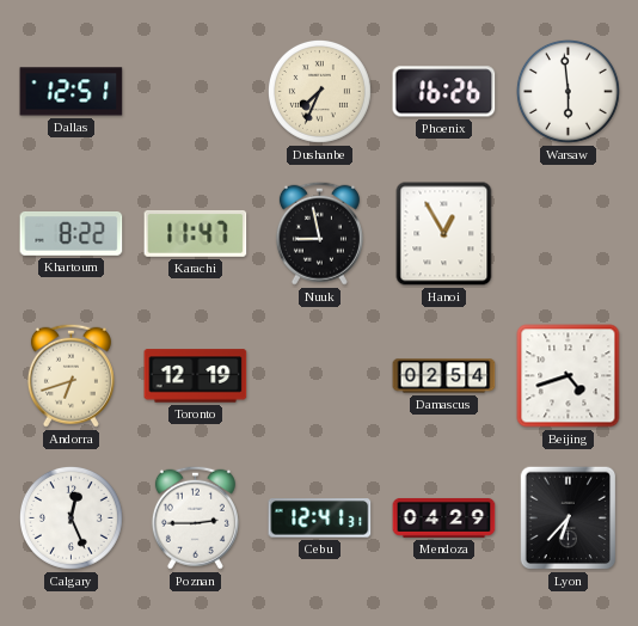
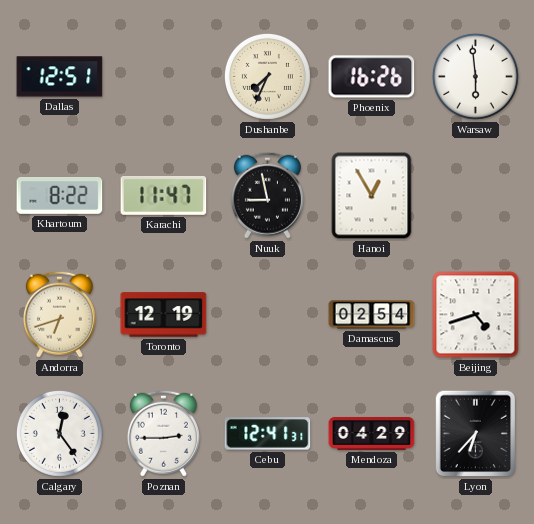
Calgary: 12:26 -> 12:24
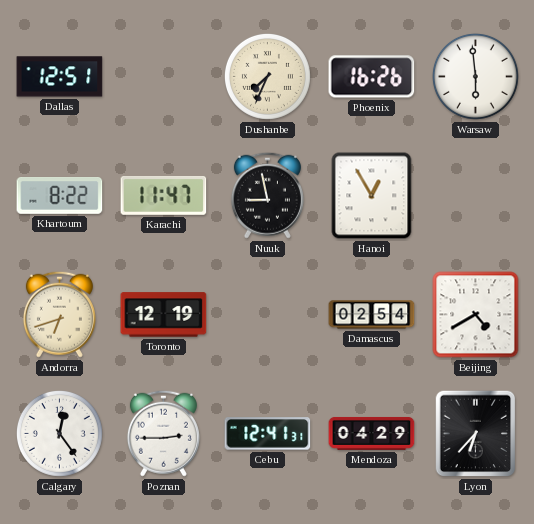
Beijing: 4:42 -> 4:40
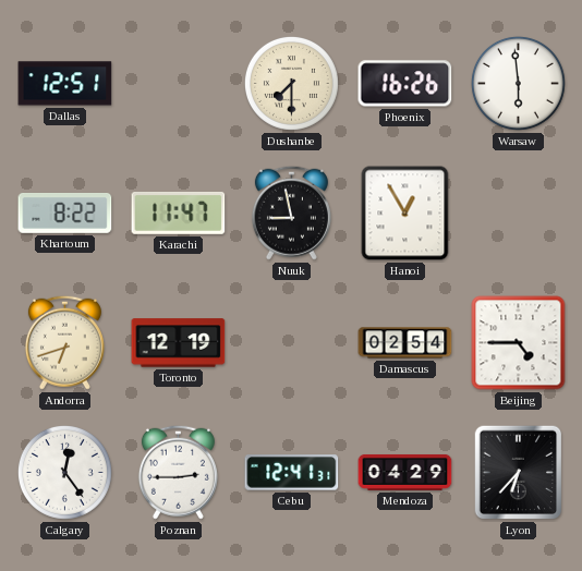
Dushanbe: 7:34 -> 7:30
Beijing: 4:40 -> 4:45
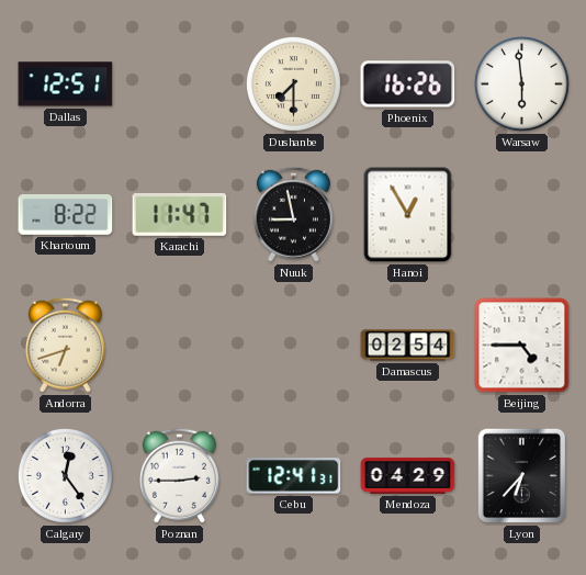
Toronto: 12:19 -> none
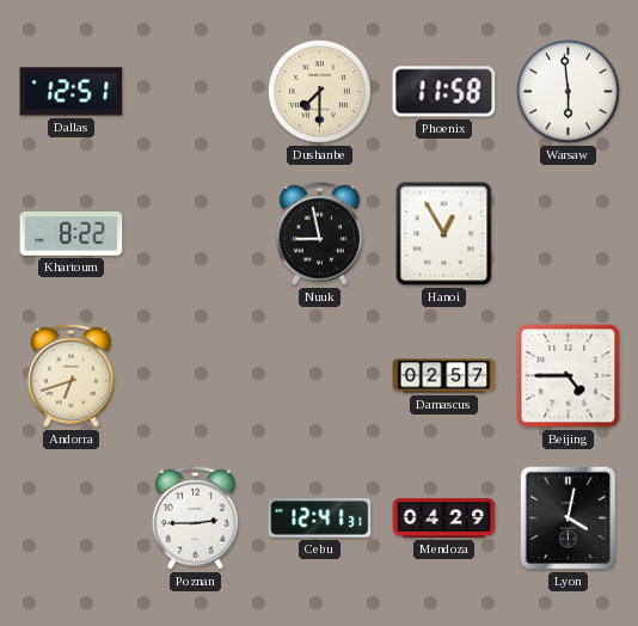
Phoenix: 16:26 -> 11:58
Karachi: 11:47 -> none
Damascus: 02:54 -> 02:57
Calgary: 12:24 -> none
Lyon: 6:37 -> 4:02
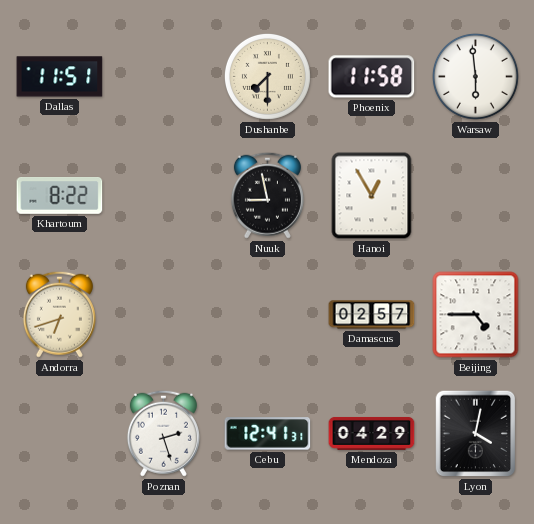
Dallas: 12:51 -> 11:51
Poznan: 2:45 -> 2:27
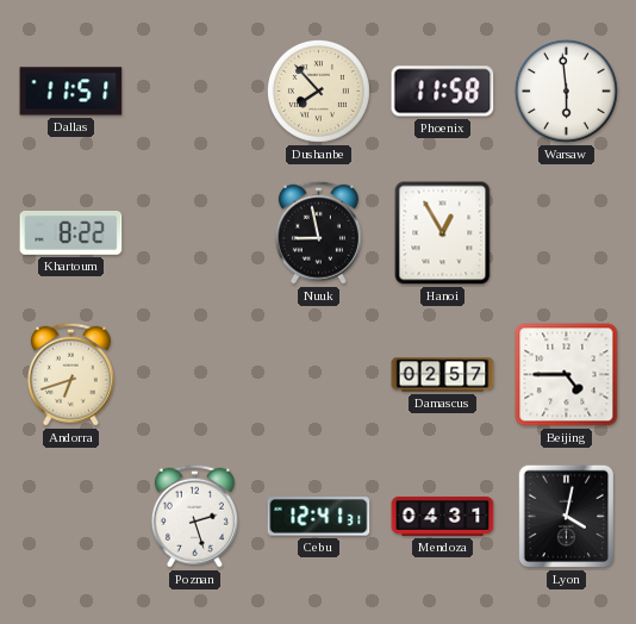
Dushanbe: 7:30 -> 7:53
Mendoza: 04:29 -> 04:31
